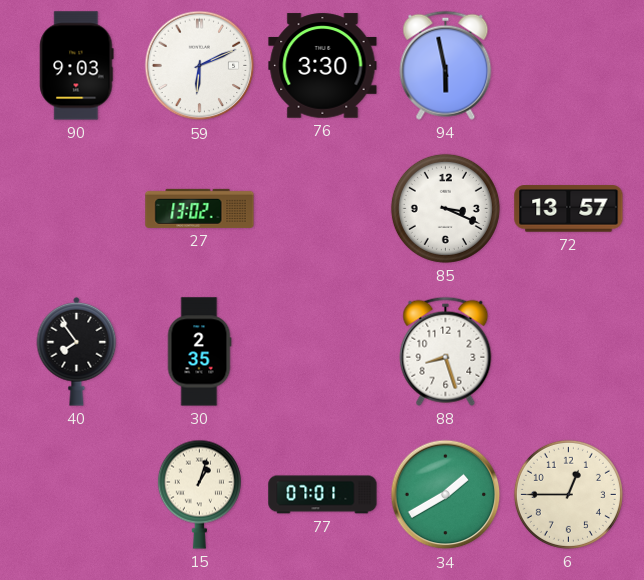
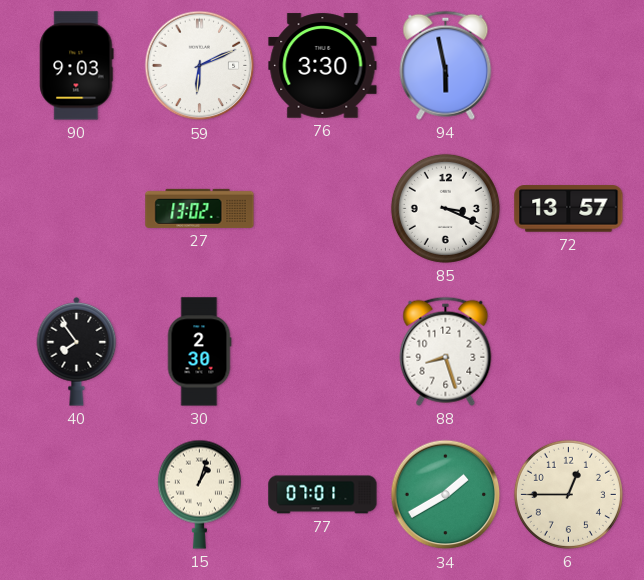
30: 2:35 -> 2:30
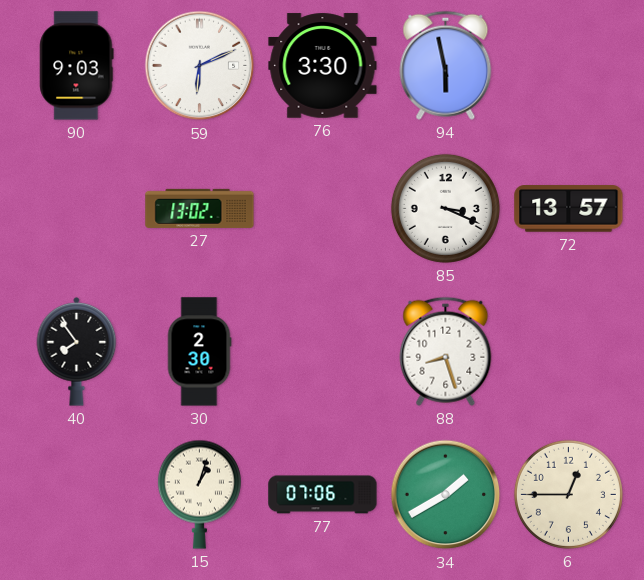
77: 07:01 -> 07:06
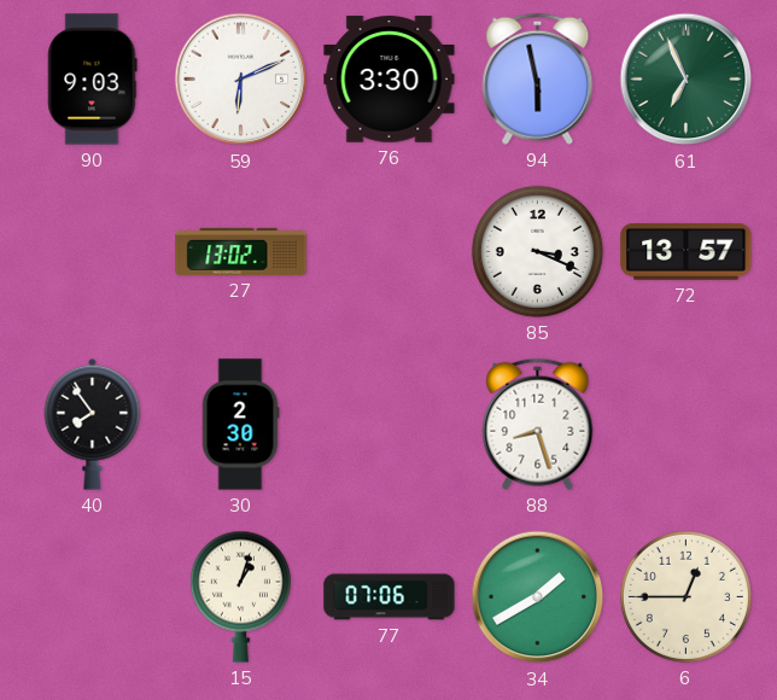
61: none -> 6:56
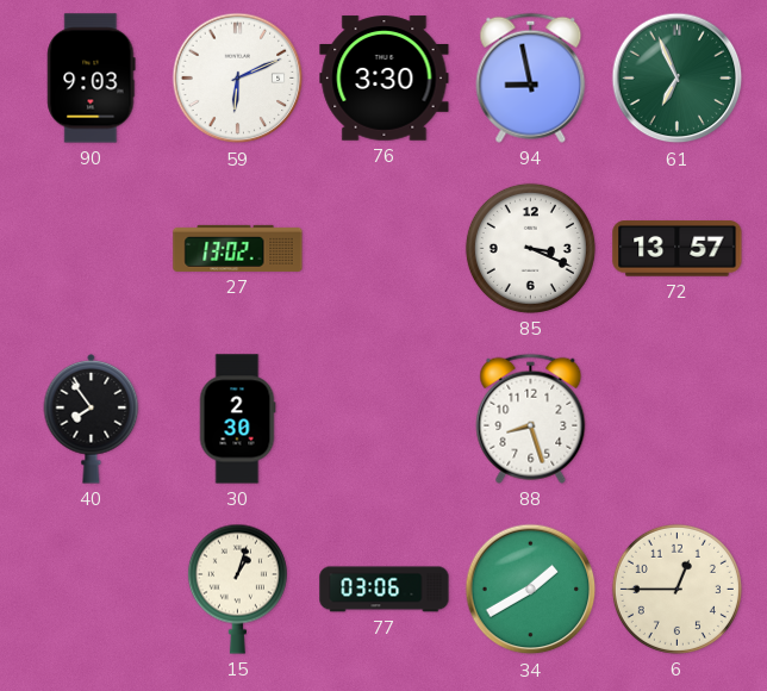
94: 5:58 -> 8:58
77: 07:06 -> 03:06
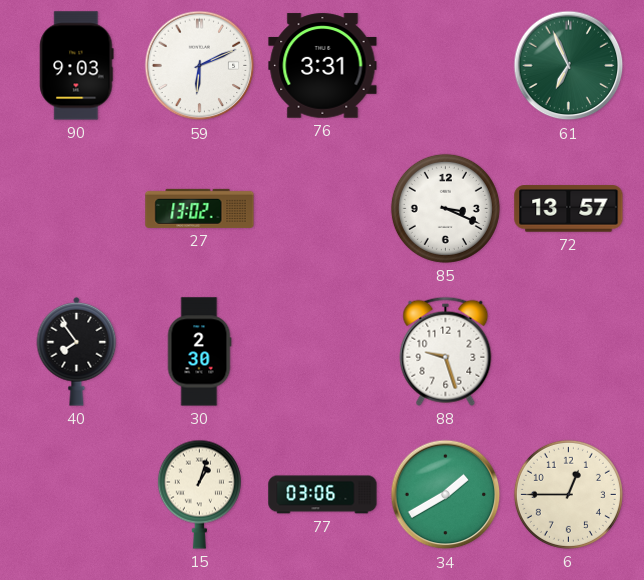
76: 3:30 -> 3:31
94: 8:58 -> none
88: 8:27 -> 9:27
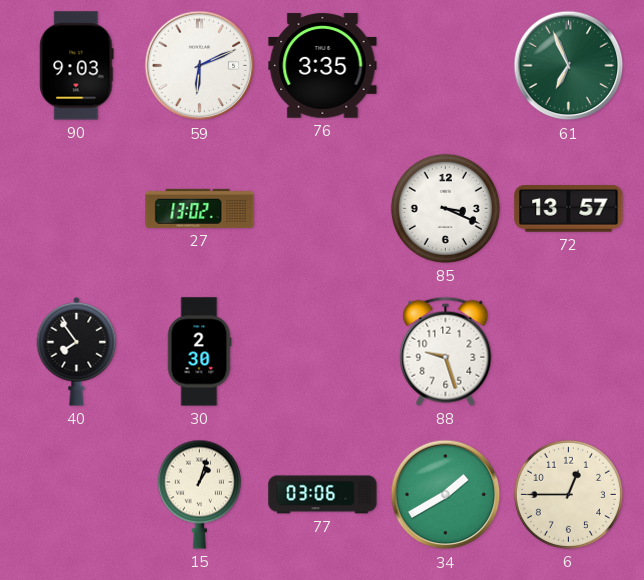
76: 3:31 -> 3:35
